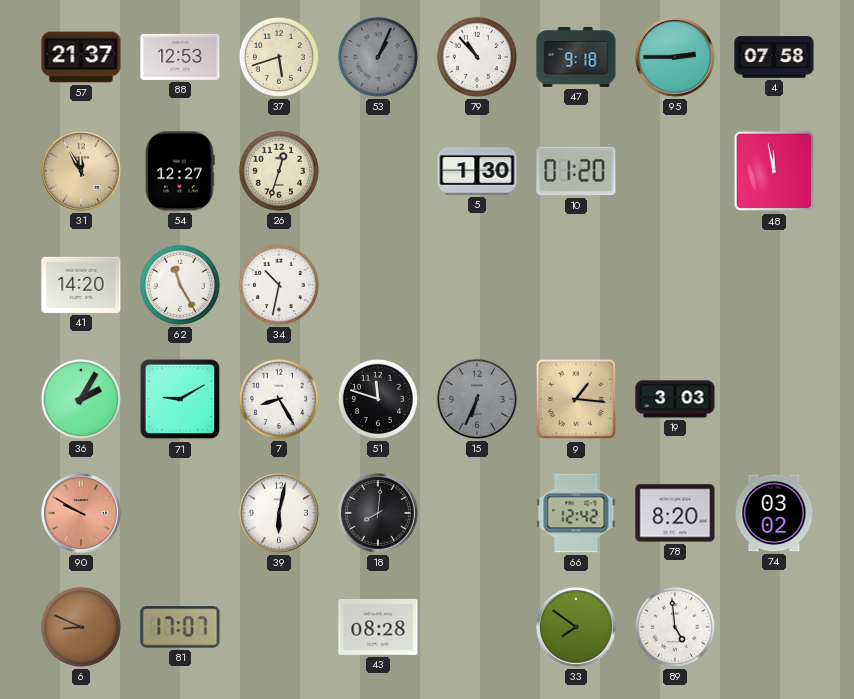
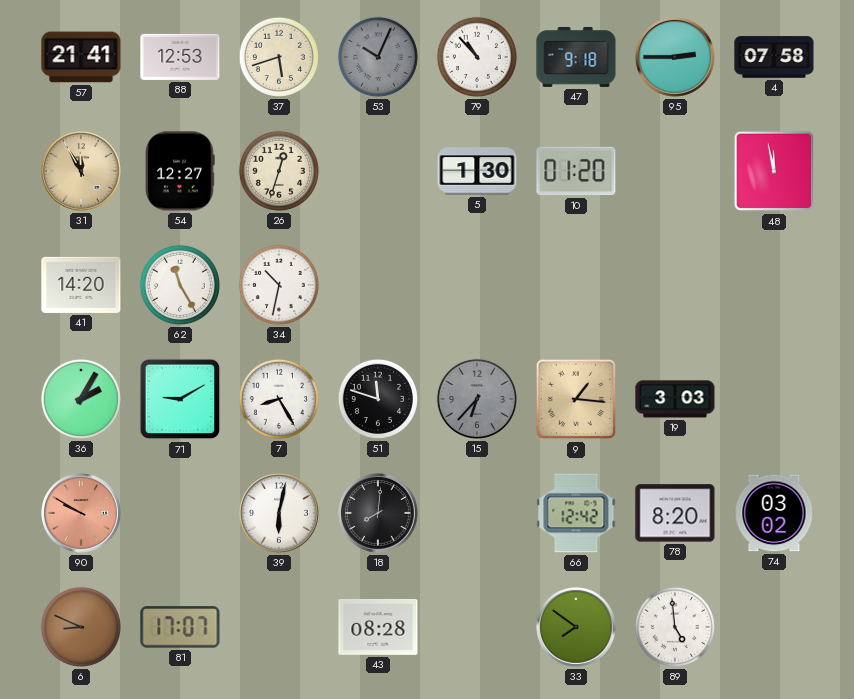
57: 21:37 -> 21:41
53: 1:04 -> 10:04
15: 6:34 -> 6:37
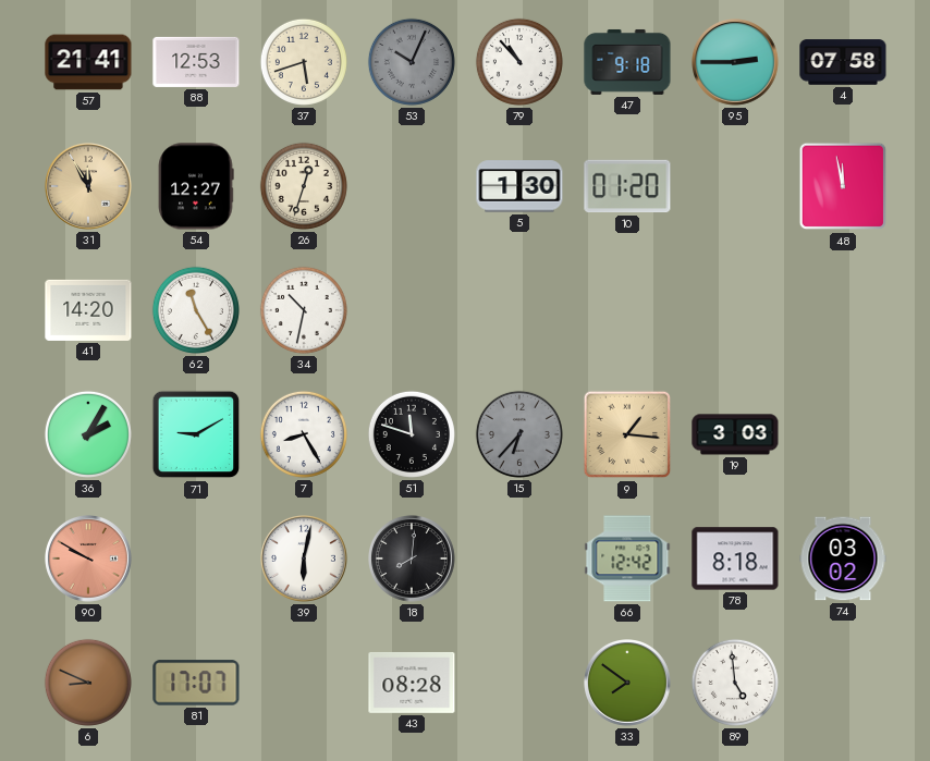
78: 8:20 -> 8:18
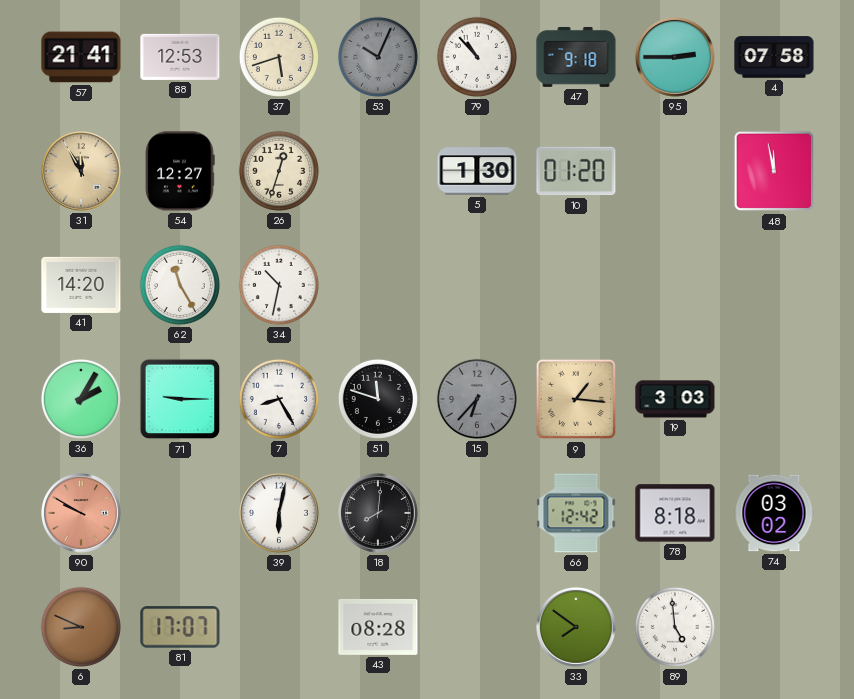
71: 9:10 -> 9:15
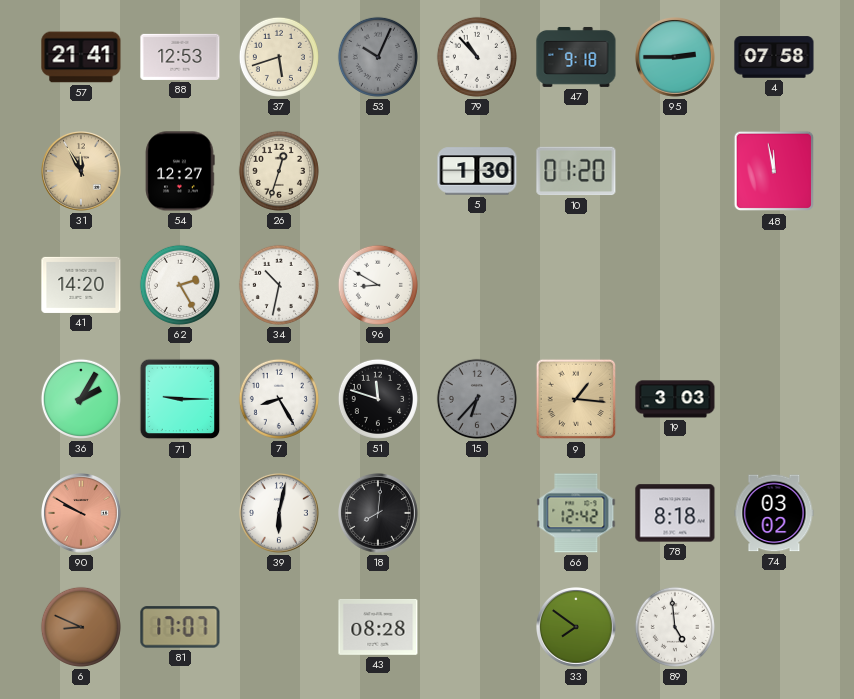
62: 11:25 -> 2:25
96: none -> 8:50
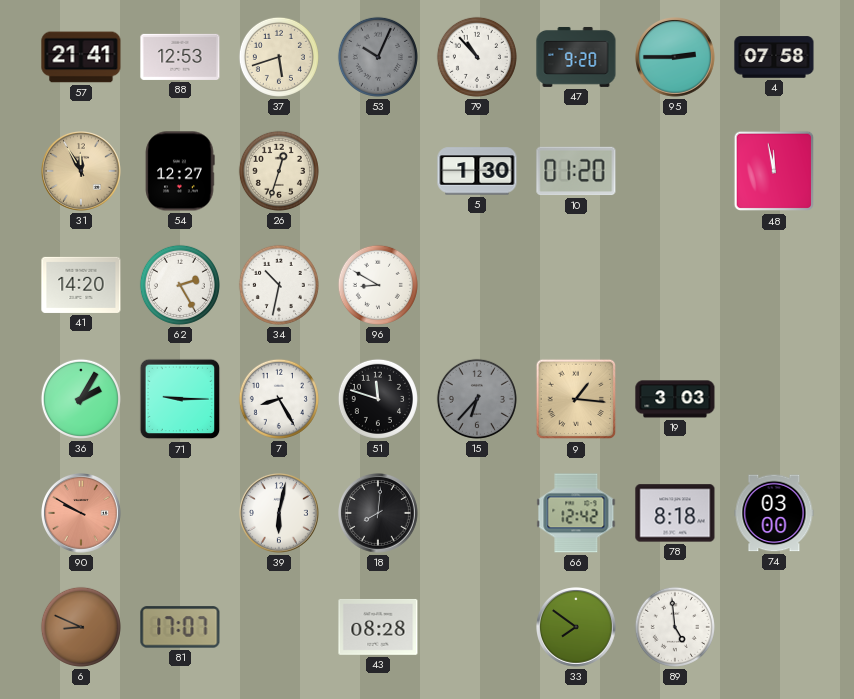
47: 9:18 -> 9:20
74: 03:02 -> 03:00
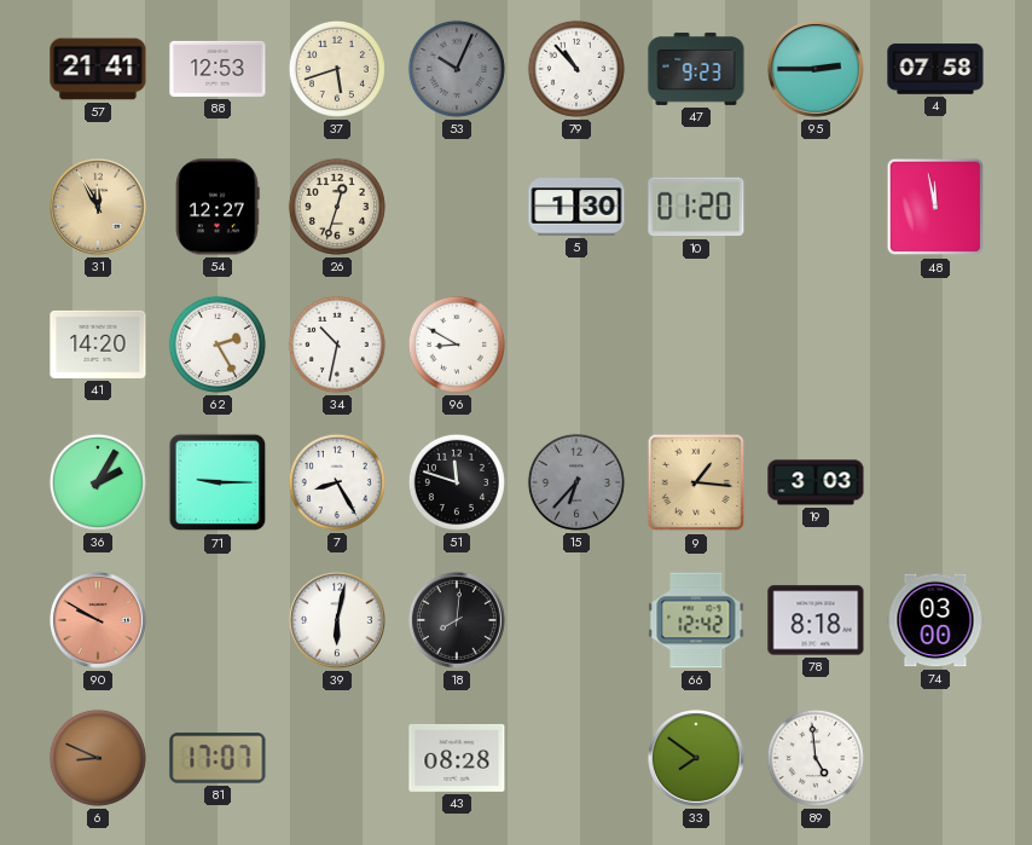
47: 9:20 -> 9:23
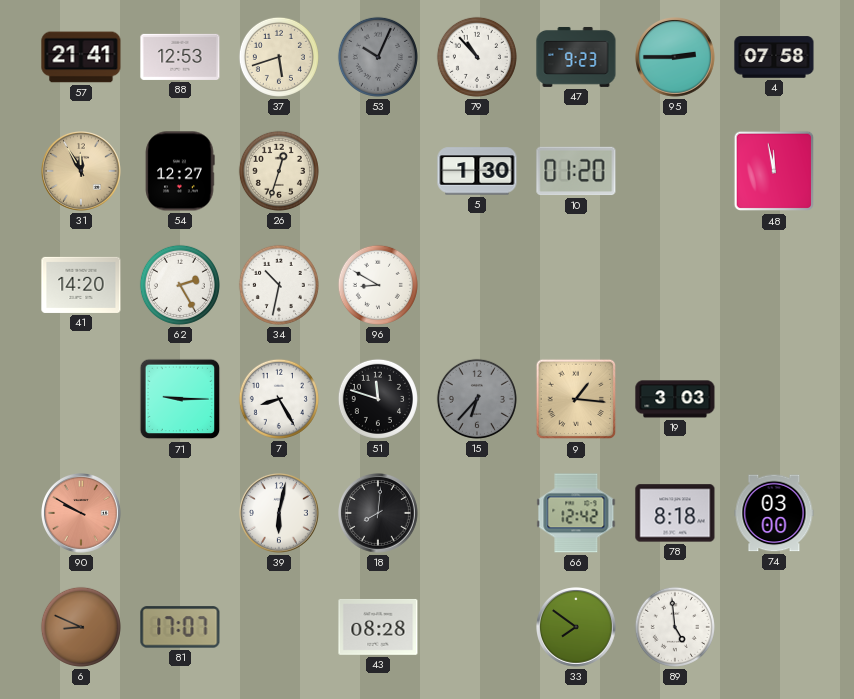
36: 2:05 -> none
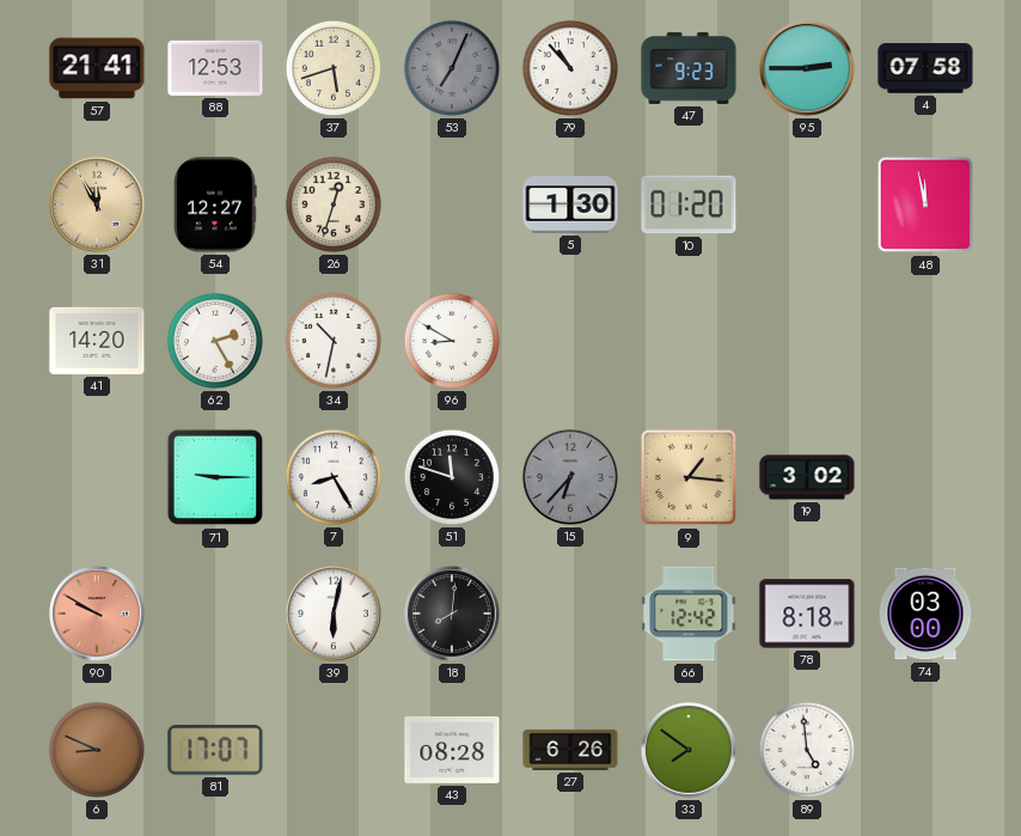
53: 10:04 -> 7:04
19: 3:03 -> 3:02
27: none -> 6:26
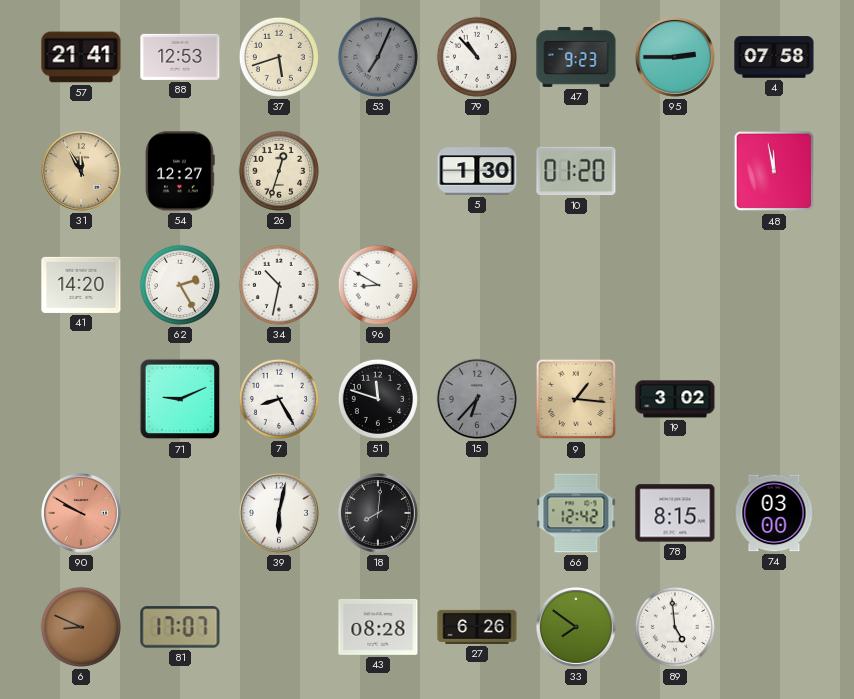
71: 9:15 -> 9:11
78: 8:18 -> 8:15
